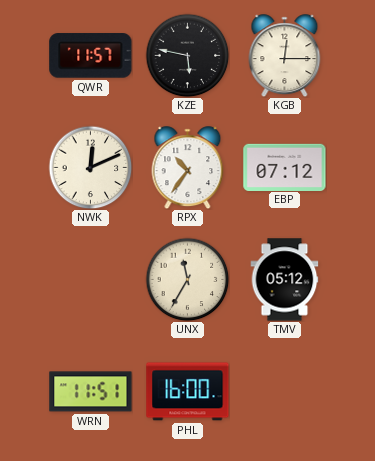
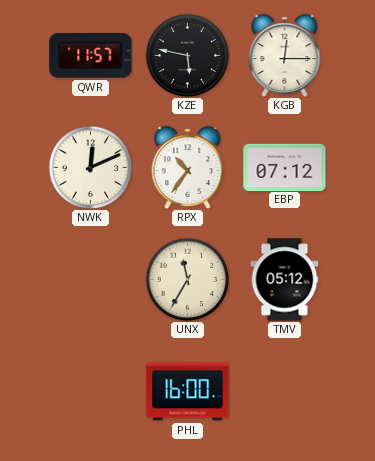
WRN: 11:51 -> none
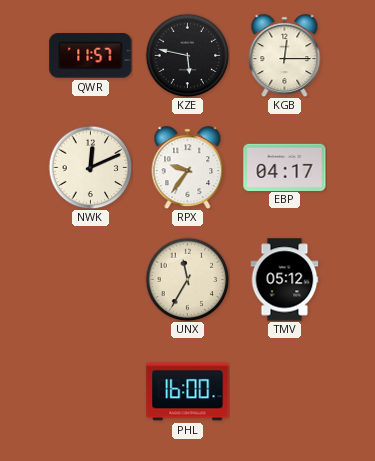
RPX: 10:36 -> 9:36
EBP: 07:12 -> 04:17
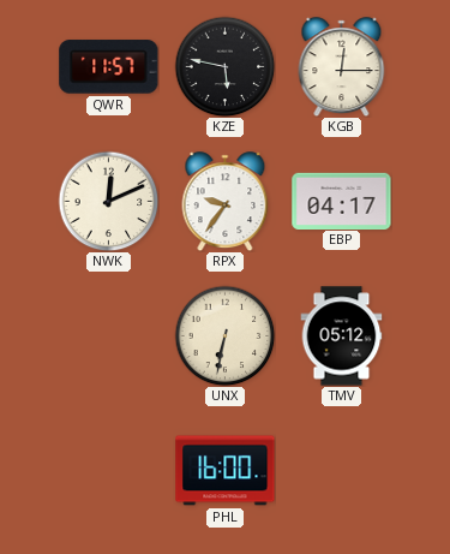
UNX: 11:35 -> 6:32
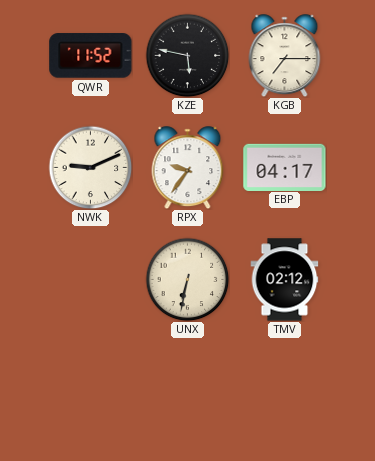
QWR: 11:57 -> 11:52
KGB: 12:15 -> 7:15
NWK: 12:11 -> 9:11
TMV: 05:12 -> 02:12
PHL: 16:00 -> none
